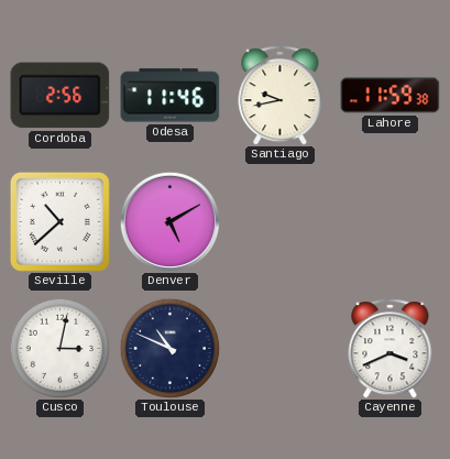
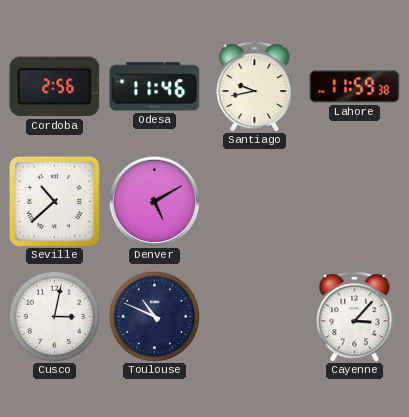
Cayenne: 3:41 -> 3:07
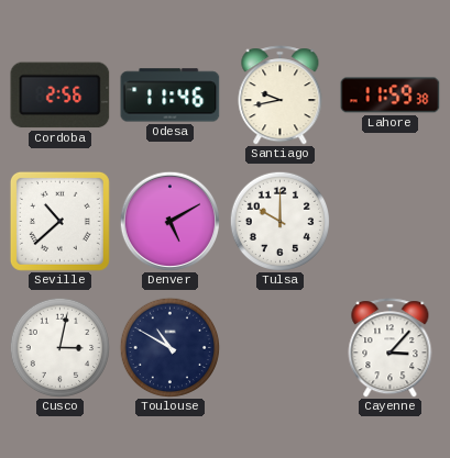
Tulsa: none -> 10:00
Toulouse: 10:49 -> 10:50
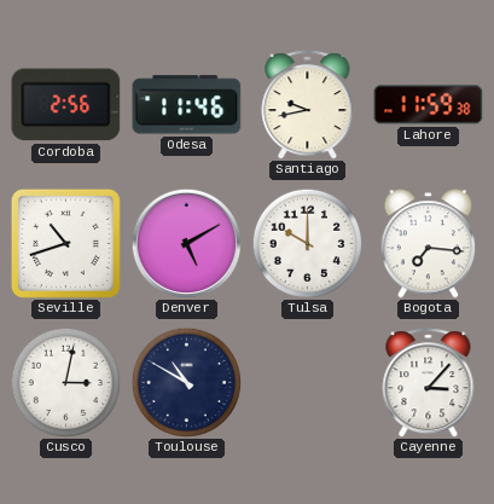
Seville: 10:38 -> 10:42
Bogota: none -> 7:16
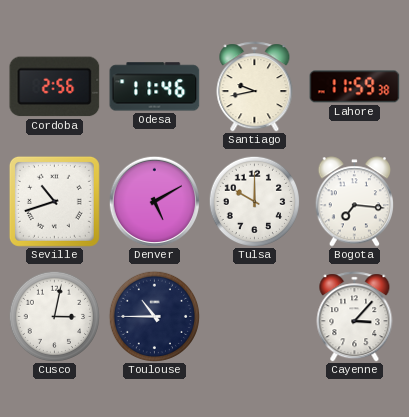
Toulouse: 10:50 -> 10:45
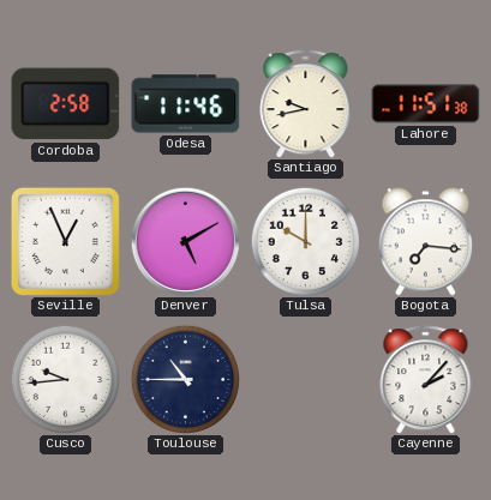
Cordoba: 2:56 -> 2:58
Lahore: 11:59 -> 11:51
Seville: 10:42 -> 12:56
Cusco: 3:02 -> 9:44
Cayenne: 3:07 -> 2:07
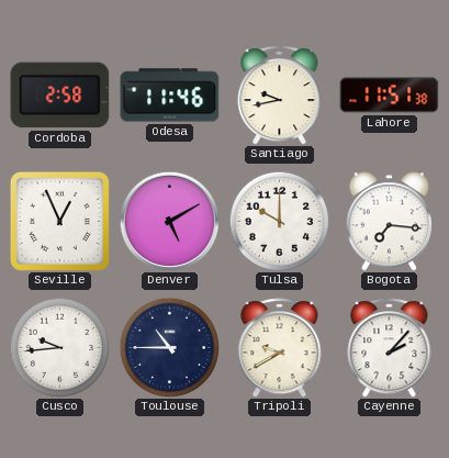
Tripoli: none -> 9:40
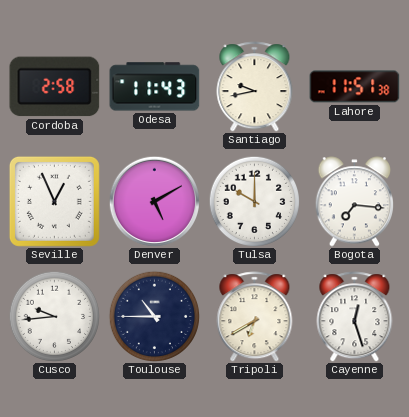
Odesa: 11:46 -> 11:43
Tripoli: 9:40 -> 6:40
Cayenne: 2:07 -> 12:27
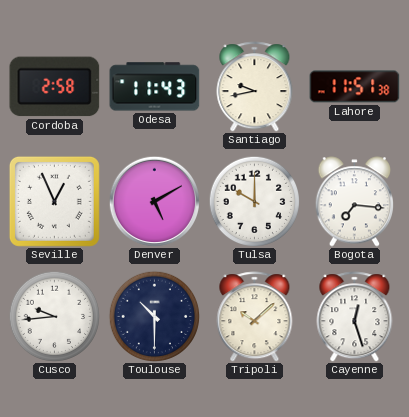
Toulouse: 10:45 -> 10:30
Tripoli: 6:40 -> 10:08
